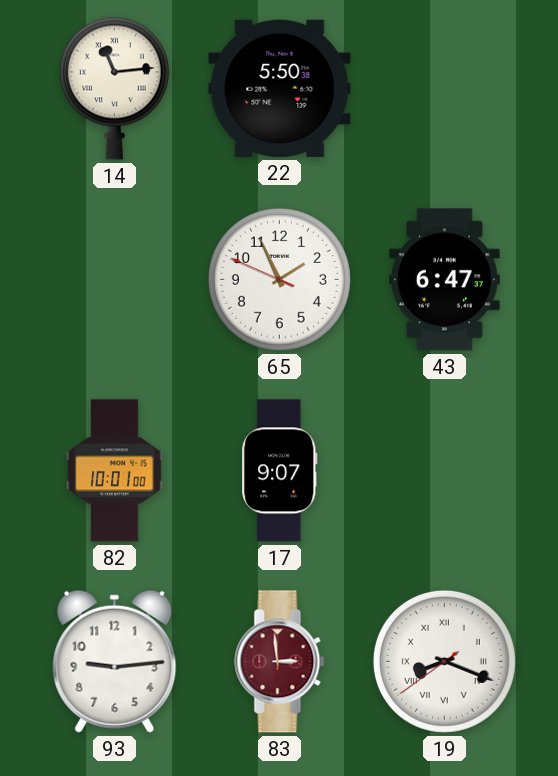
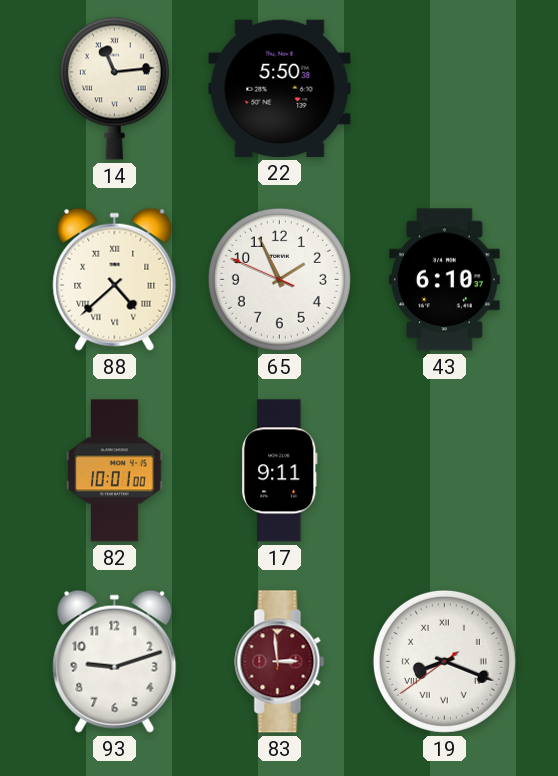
88: none -> 4:38
43: 6:47 -> 6:10
17: 9:07 -> 9:11
93: 9:14 -> 9:12
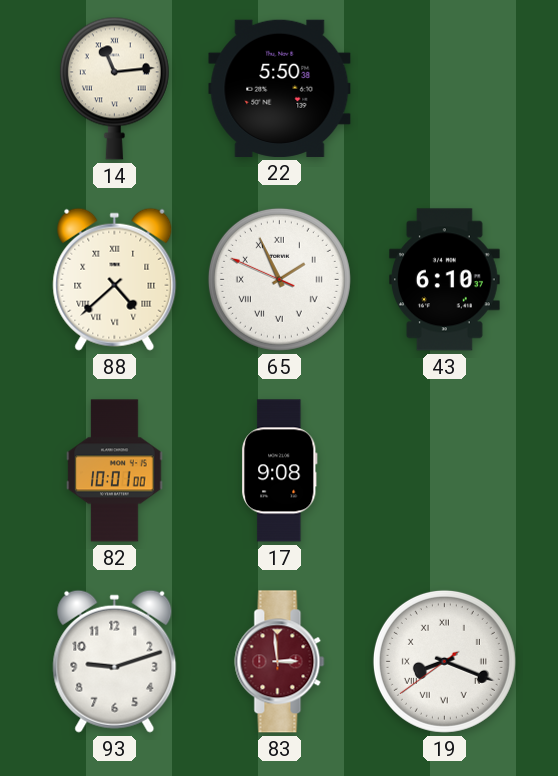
65 numerals: Arabic -> Roman
17: 9:11 -> 9:08
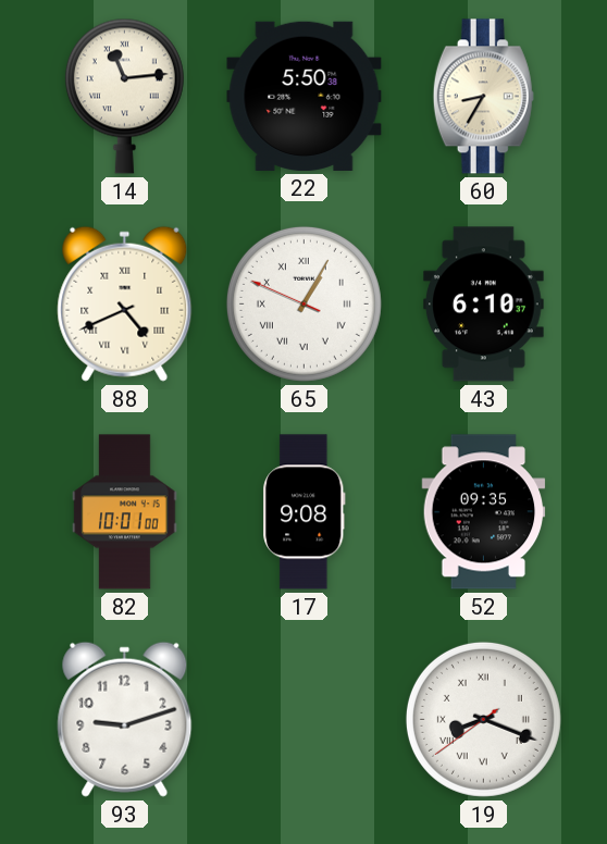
60: none -> 8:35
88: 4:38 -> 4:41
65: 1:55 -> 1:04
52: none -> 09:35
83: 2:59 -> none
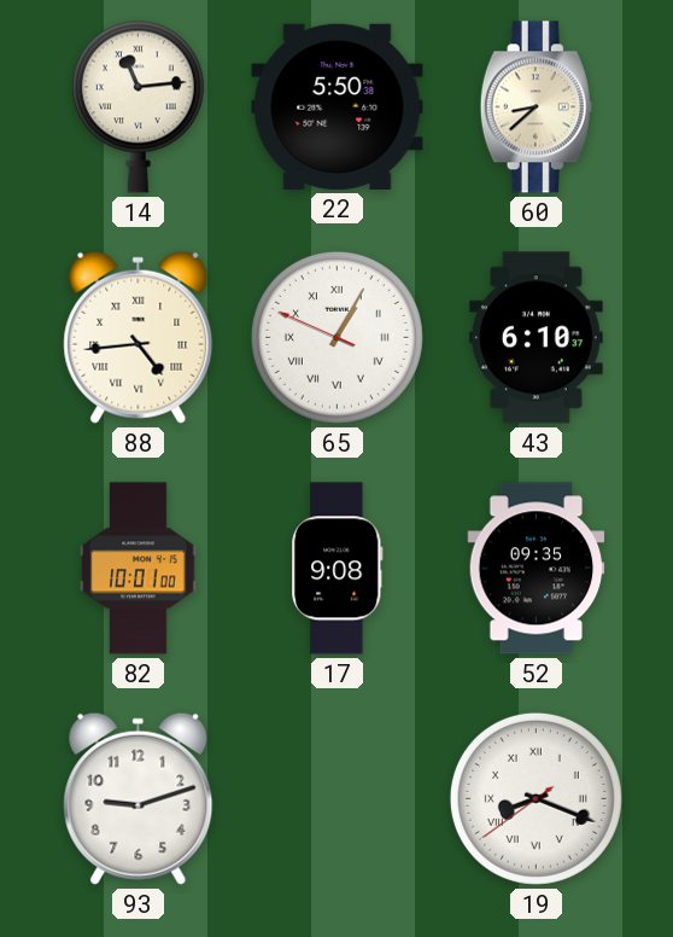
60: 8:35 -> 8:38
88: 4:41 -> 4:44
